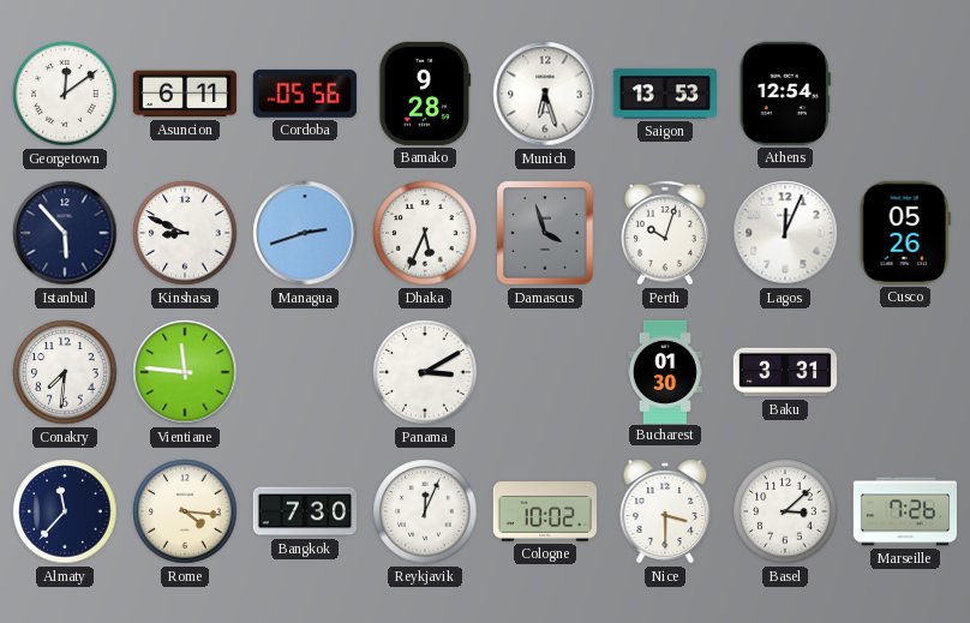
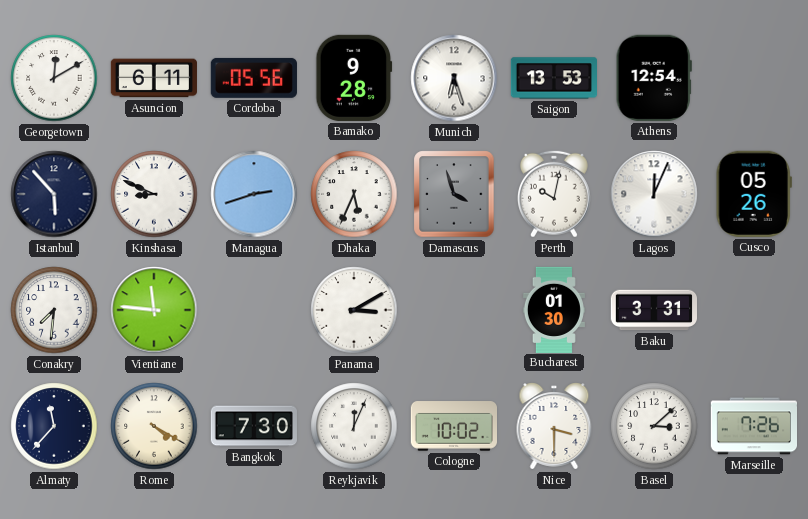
Georgetown: 12:09 -> 12:10
Perth: 10:03 -> 10:02
Rome: 4:16 -> 4:20
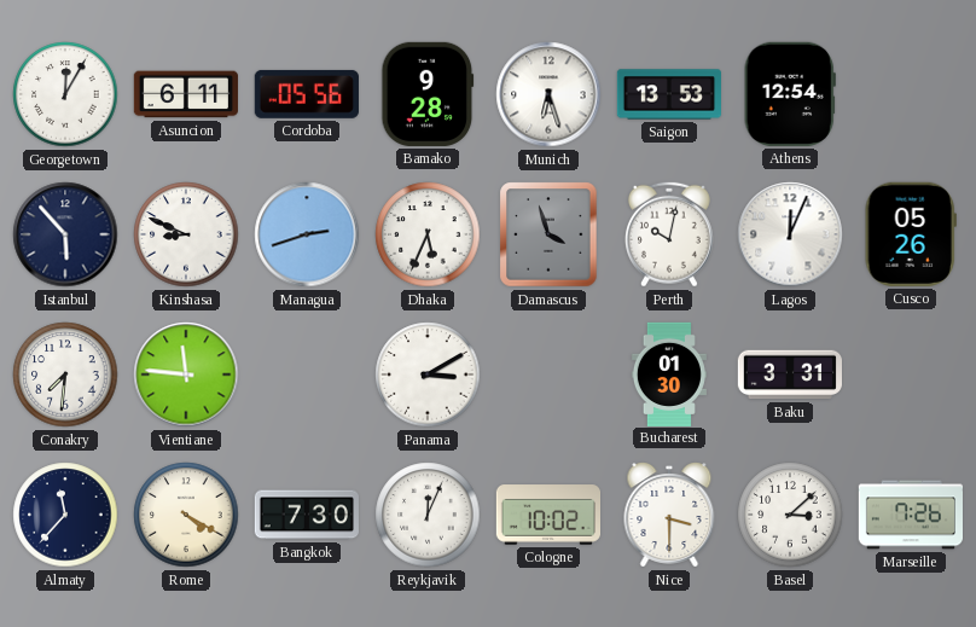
Georgetown: 12:10 -> 12:05
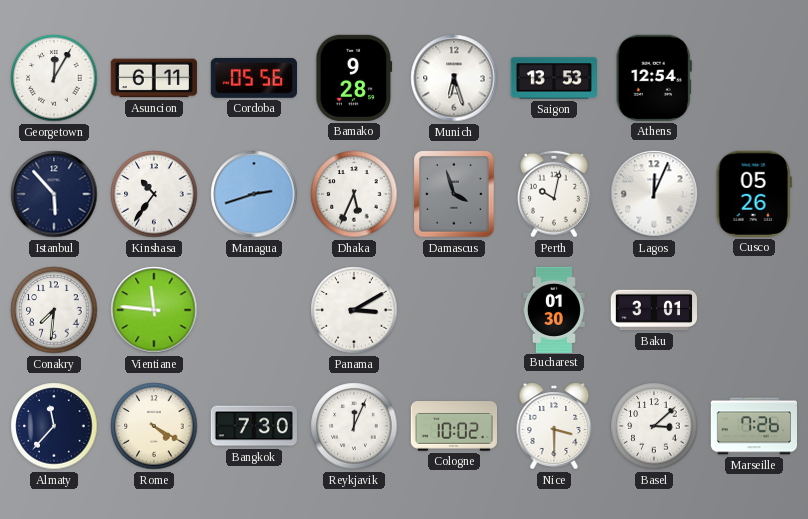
Kinshasa: 8:49 -> 10:36
Baku: 3:31 -> 3:01
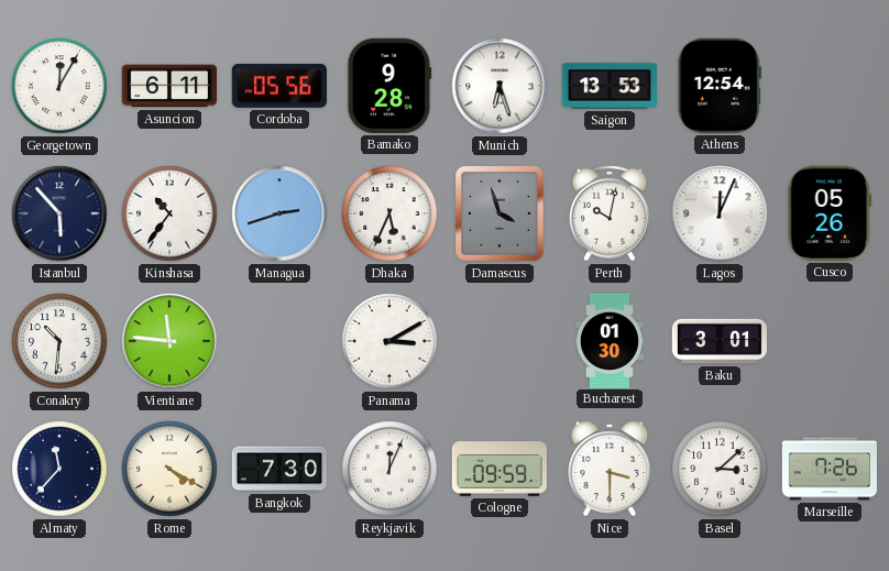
Conakry: 7:31 -> 10:31
Cologne: 10:02 -> 09:59
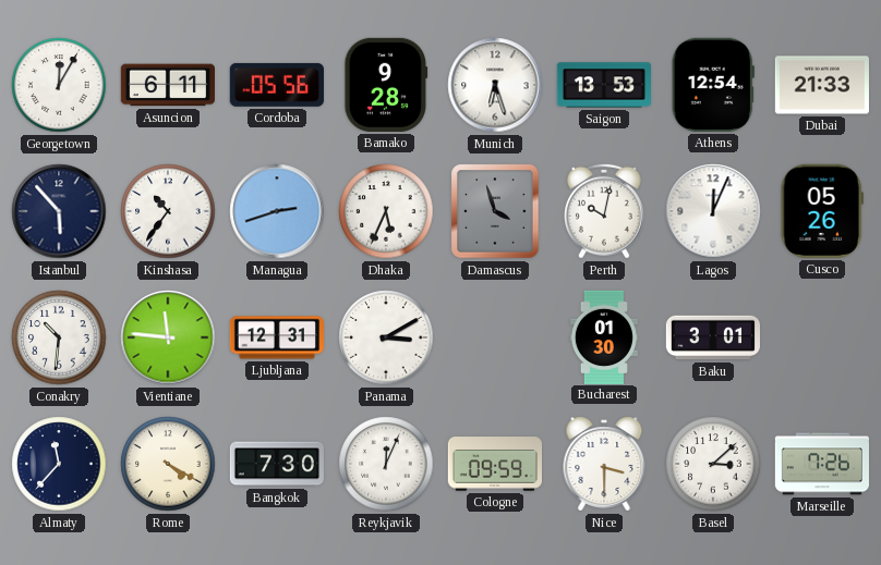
Dubai: none -> 21:33
Ljubljana: none -> 12:31
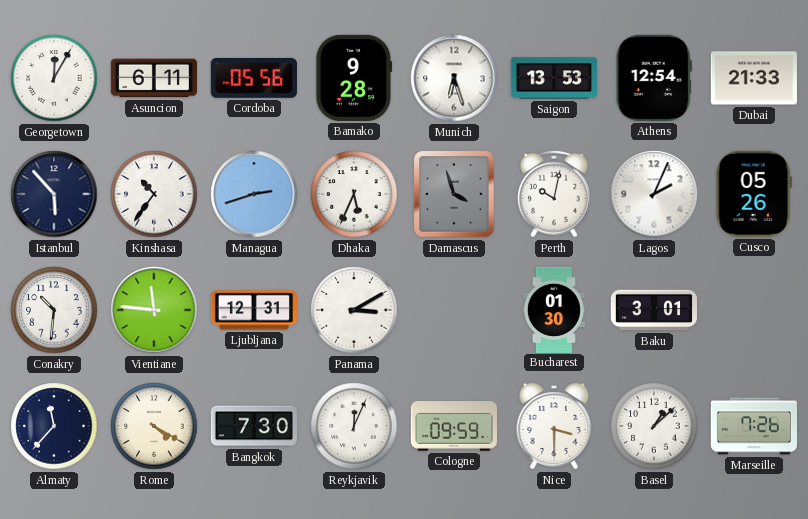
Lagos: 12:04 -> 2:04
Basel: 3:08 -> 1:08
